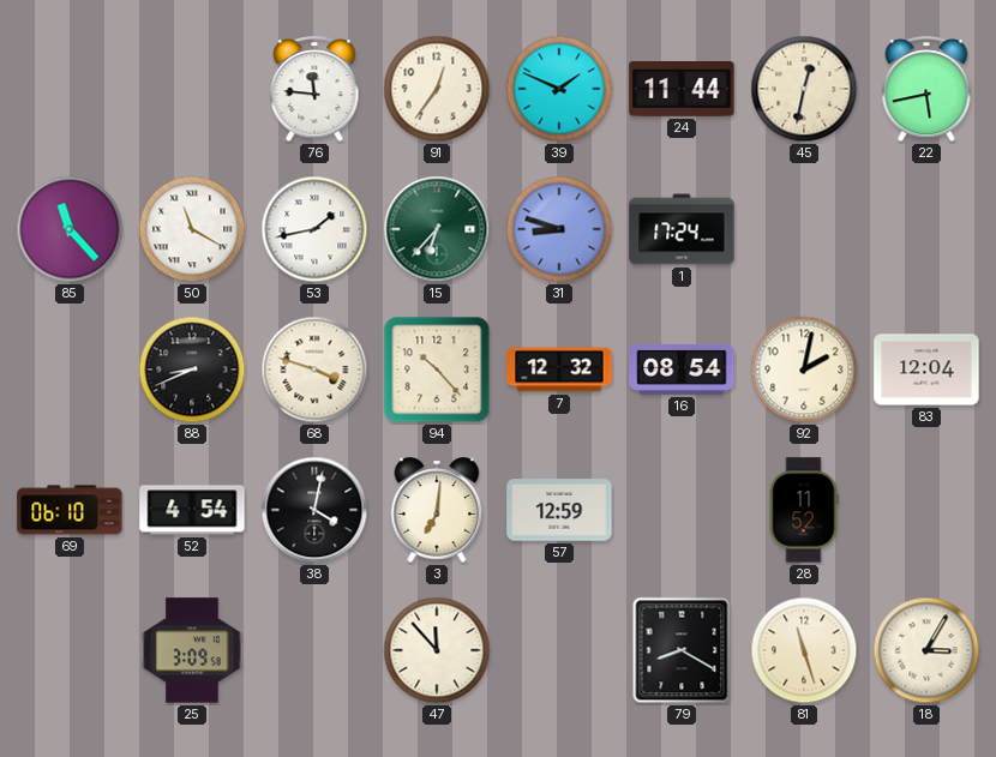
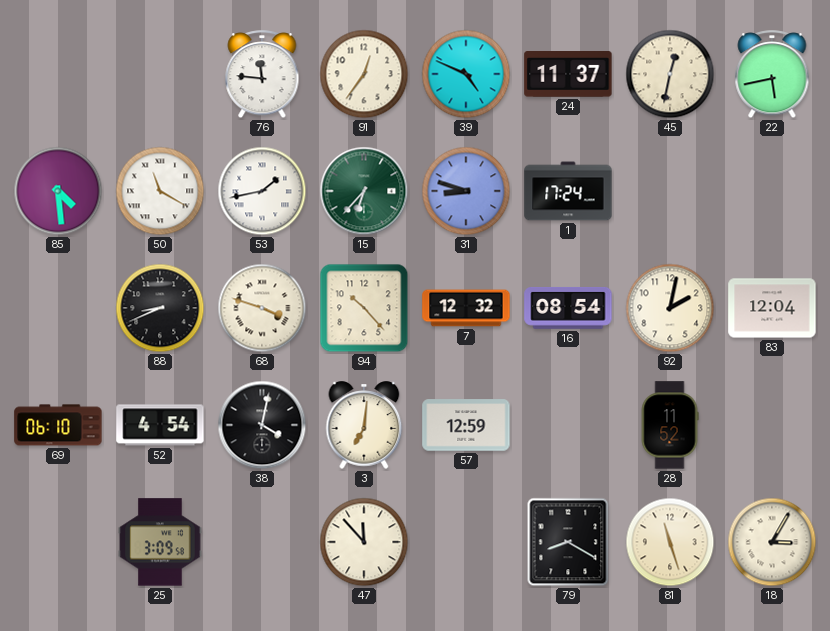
39: 1:49 -> 4:49
24: 11:44 -> 11:37
85: 11:23 -> 4:29
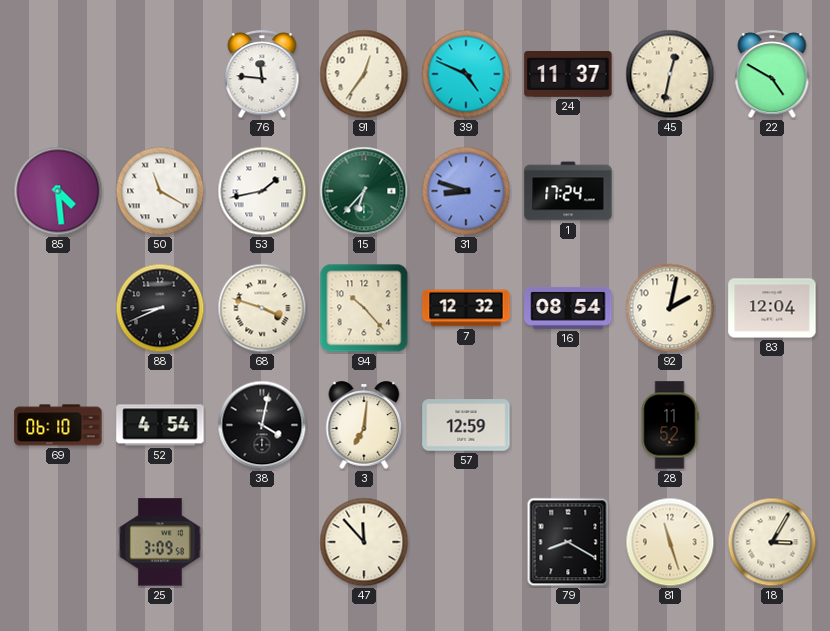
22: 5:43 -> 4:50
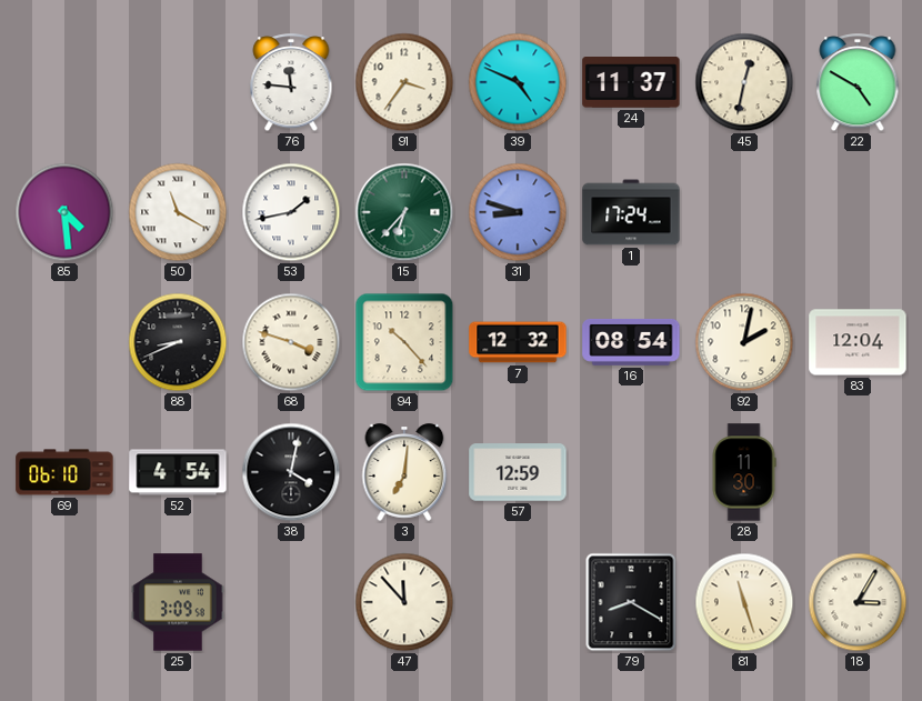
91: 12:36 -> 3:36
28: 11:52 -> 11:30
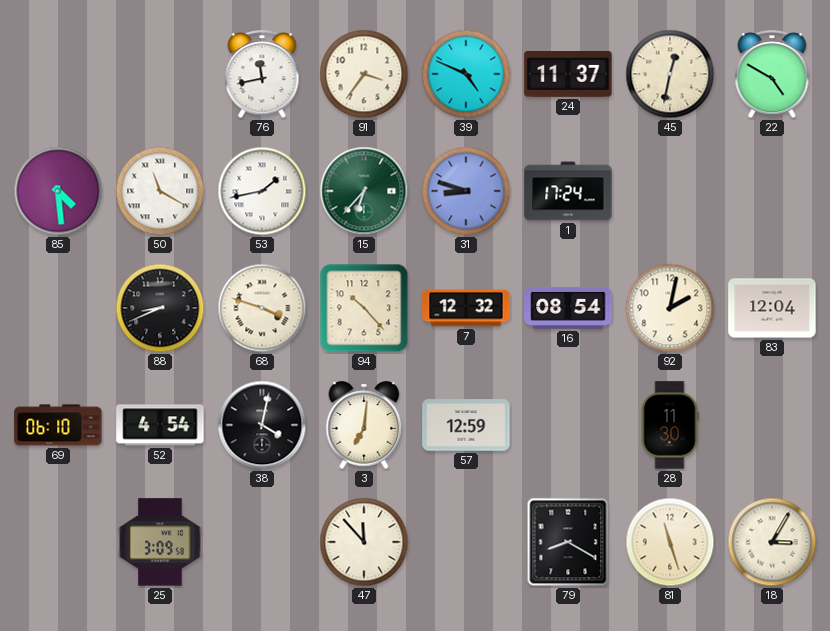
76: 11:46 -> 11:43
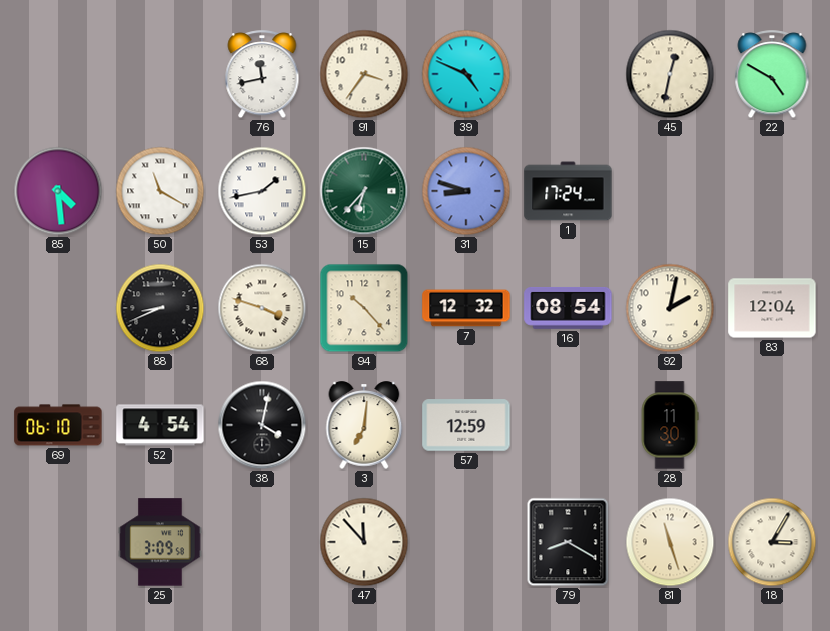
24: 11:37 -> none
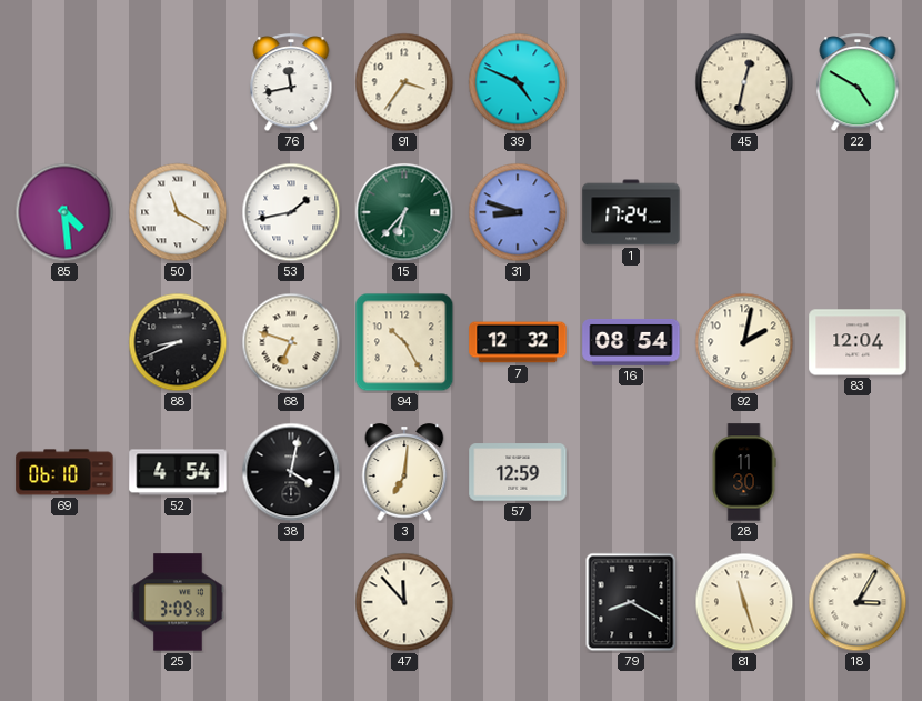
68: 3:48 -> 6:48
94: 10:23 -> 10:25
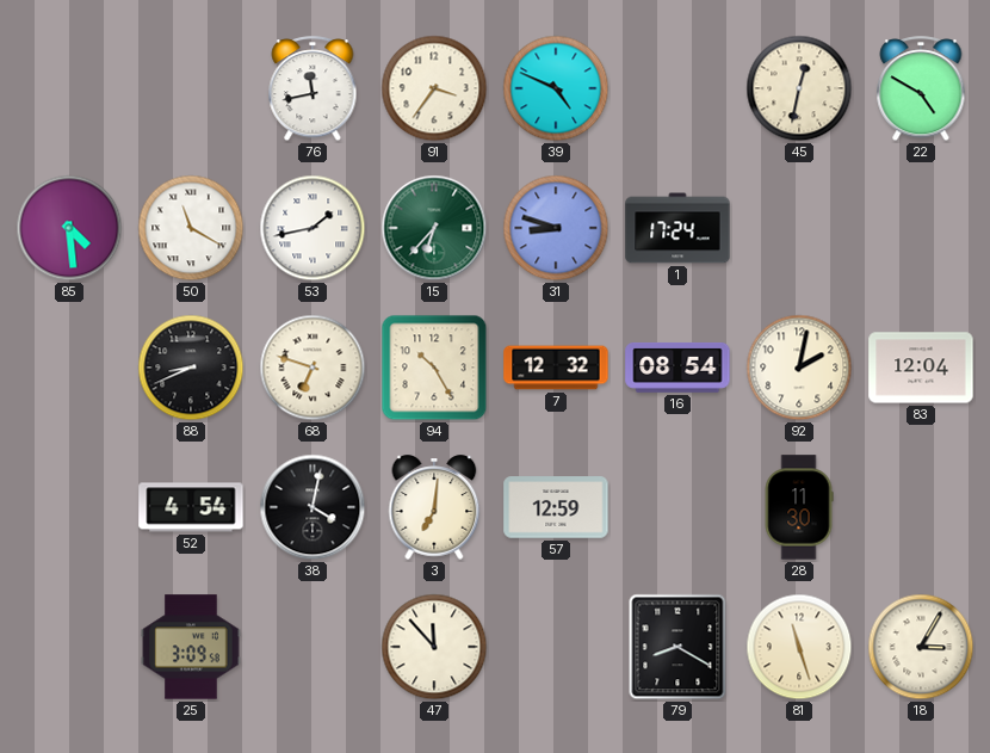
69: 06:10 -> none
